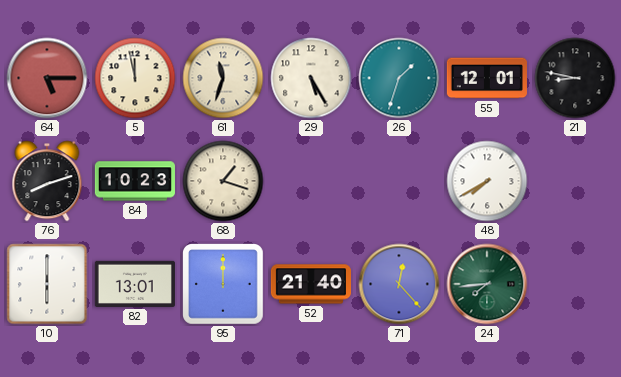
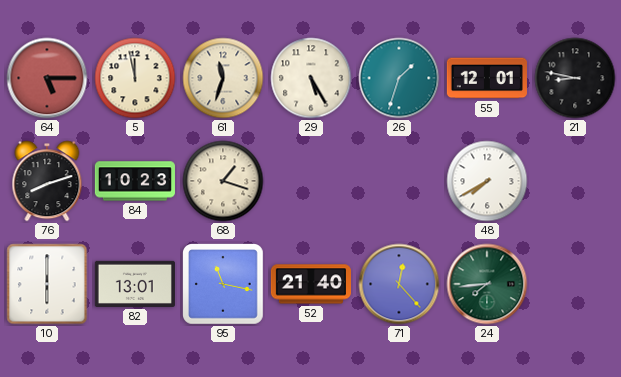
95: 12:00 -> 11:17
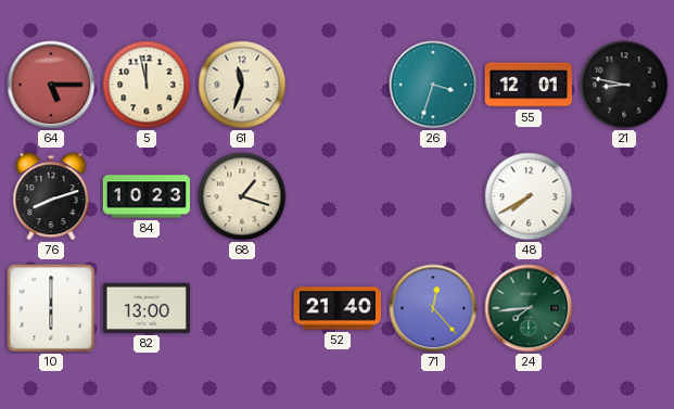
29: 5:25 -> none
26: 1:33 -> 3:33
82: 13:01 -> 13:00
95: 11:17 -> none
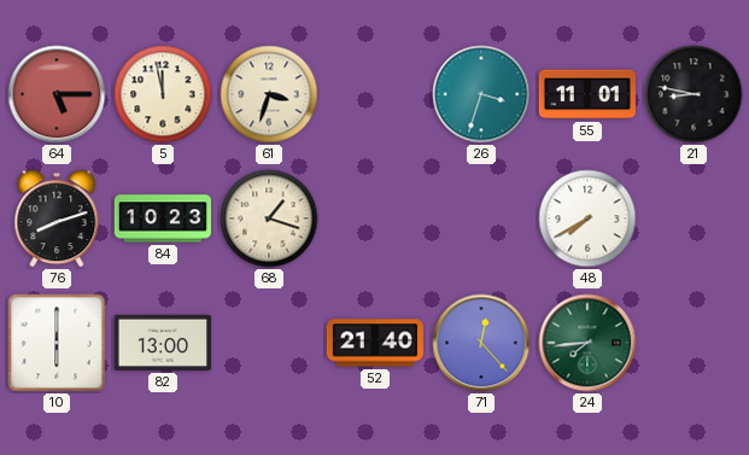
61: 11:33 -> 3:33
55: 12:01 -> 11:01
